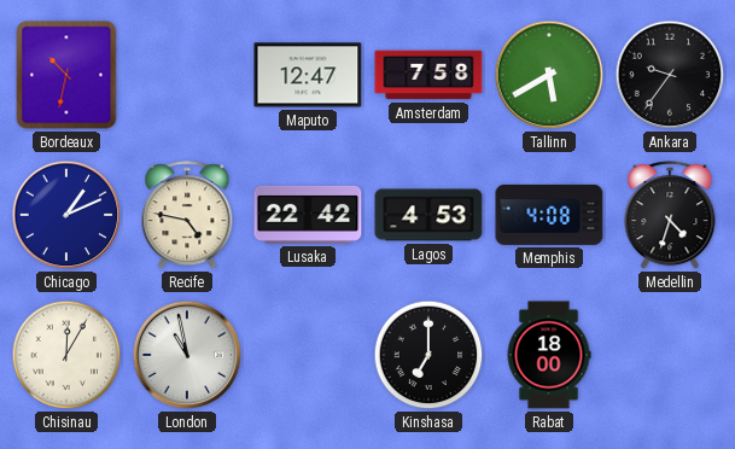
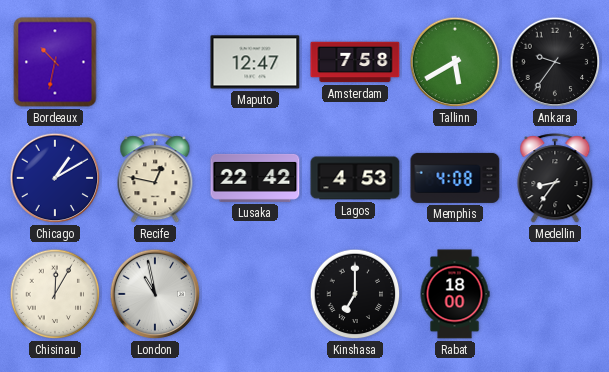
Chicago: 1:11 -> 1:10
Recife: 4:47 -> 12:47
Medellin: 4:33 -> 8:36
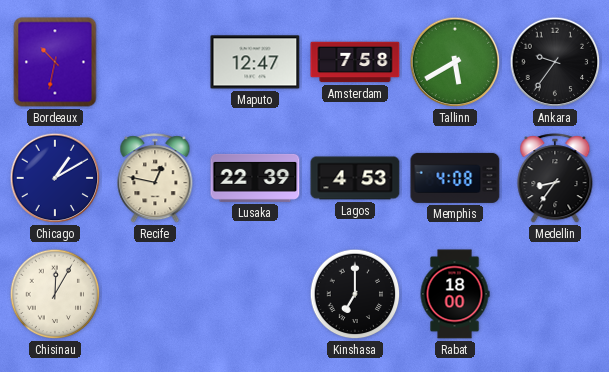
Lusaka: 22:42 -> 22:39
London: 10:58 -> none
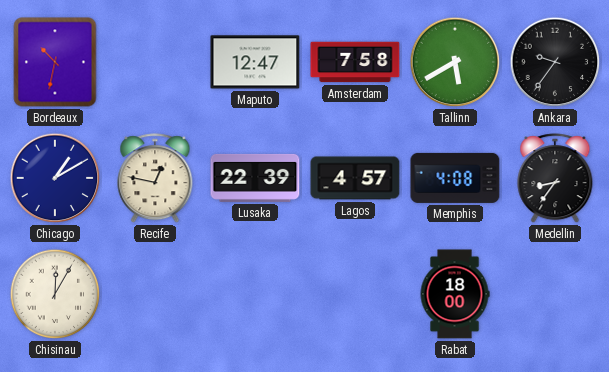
Lagos: 4:53 -> 4:57
Kinshasa: 7:00 -> none
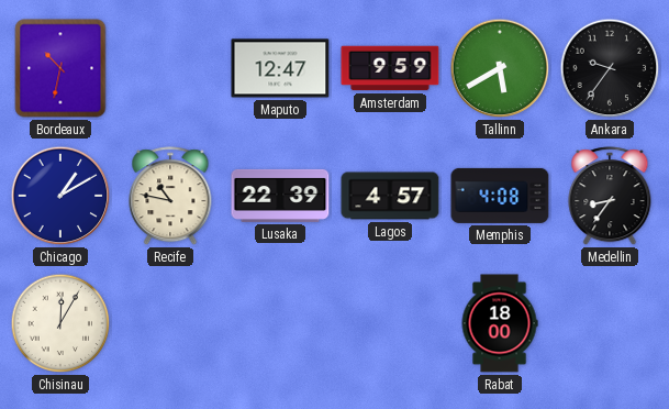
Amsterdam: 7:58 -> 9:59
Recife: 12:47 -> 10:47
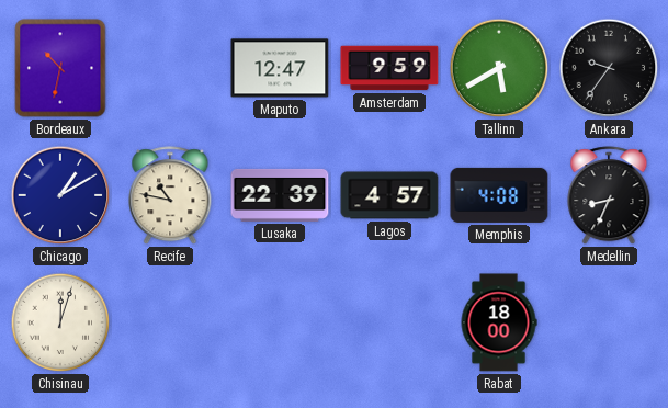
Medellin: 8:36 -> 8:34
Chisinau: 12:05 -> 12:03
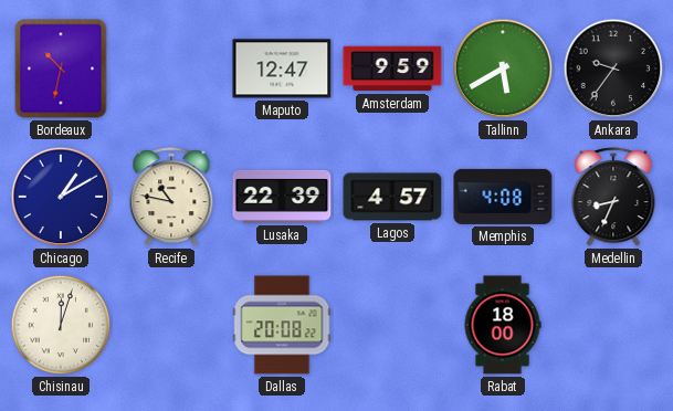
Dallas: none -> 20:08
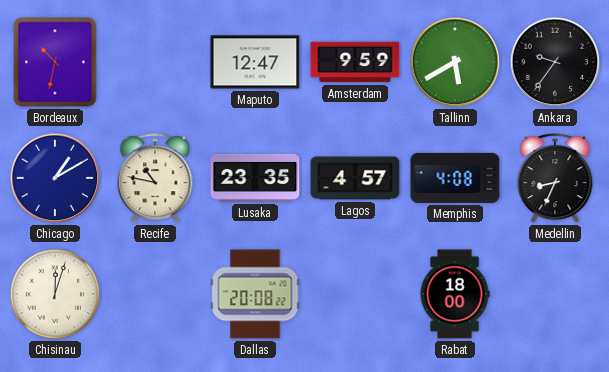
Lusaka: 22:39 -> 23:35
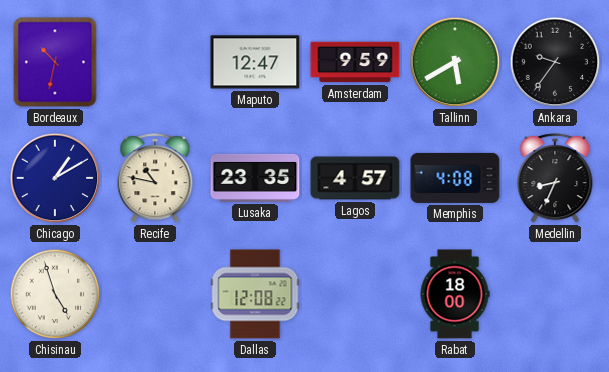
Chisinau: 12:03 -> 4:57
Dallas: 20:08 -> 12:08
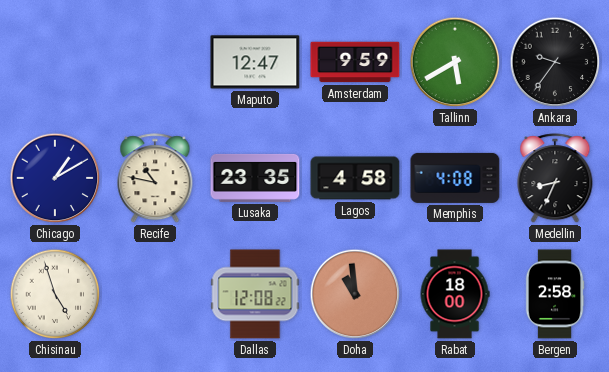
Bordeaux: 10:32 -> none
Lagos: 4:57 -> 4:58
Doha: none -> 10:59
Bergen: none -> 2:58
